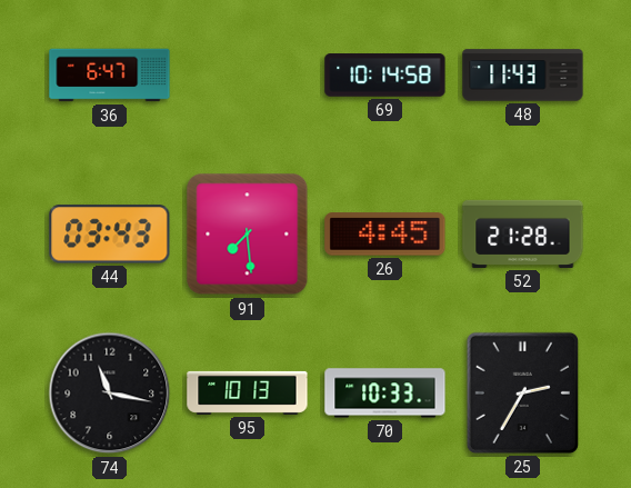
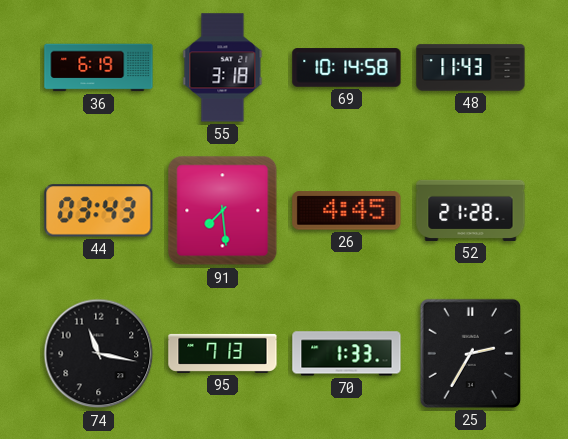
36: 6:47 -> 6:19
55: none -> 3:18
95: 10:13 -> 7:13
70: 10:33 -> 1:33
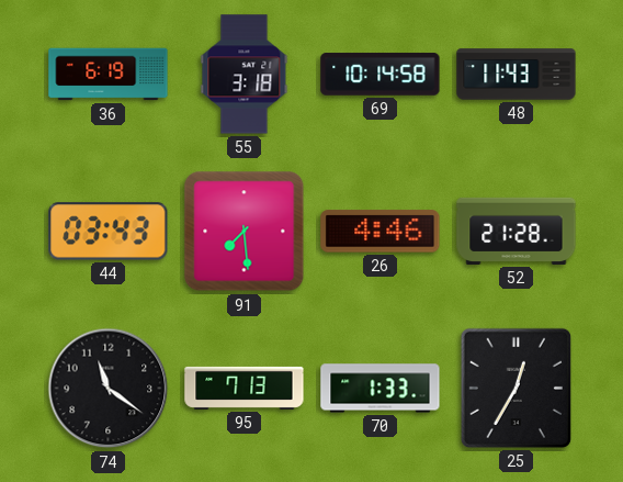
26: 4:45 -> 4:46
74: 11:17 -> 11:21
25: 2:35 -> 12:35
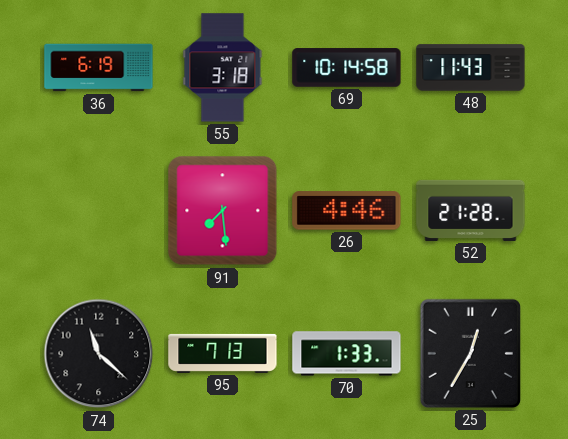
44: 03:43 -> none
74: 11:21 -> 11:22
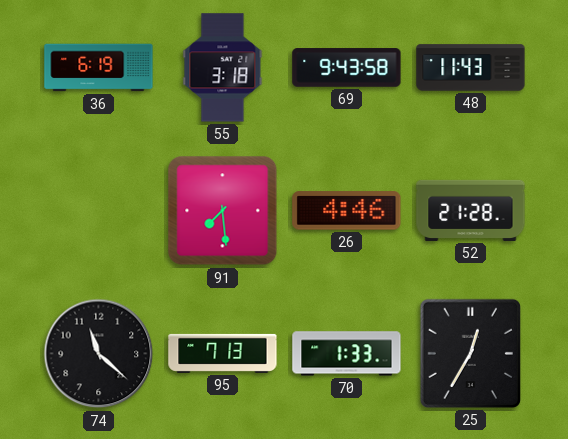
69: 10:14 -> 9:43
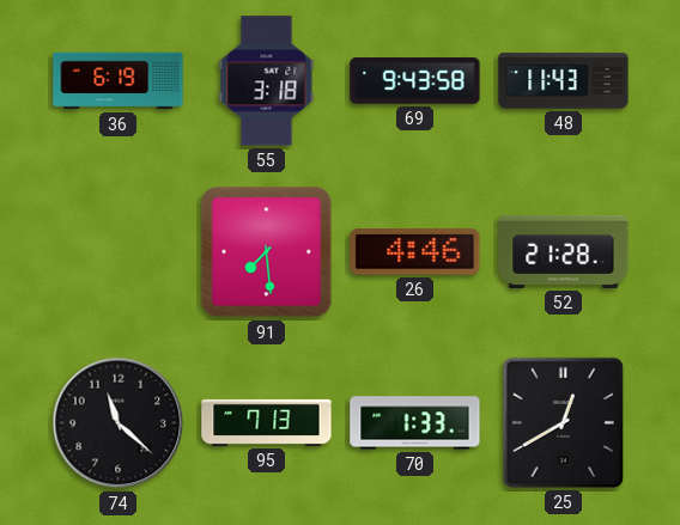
25: 12:35 -> 12:40
